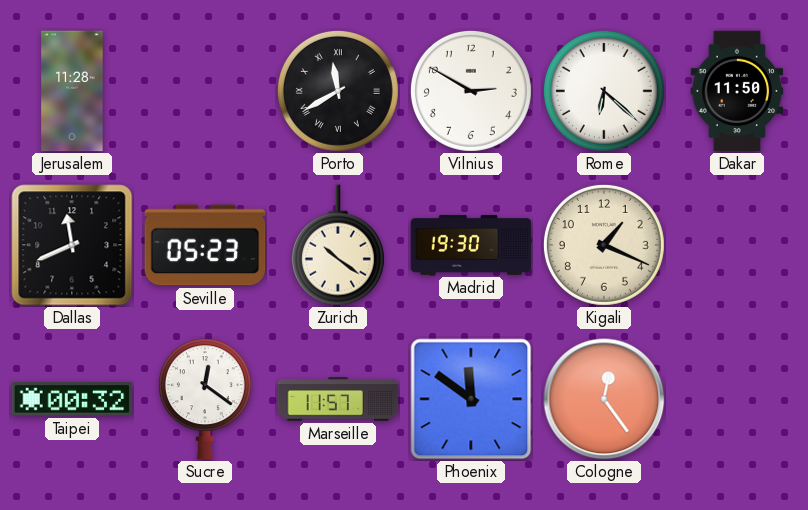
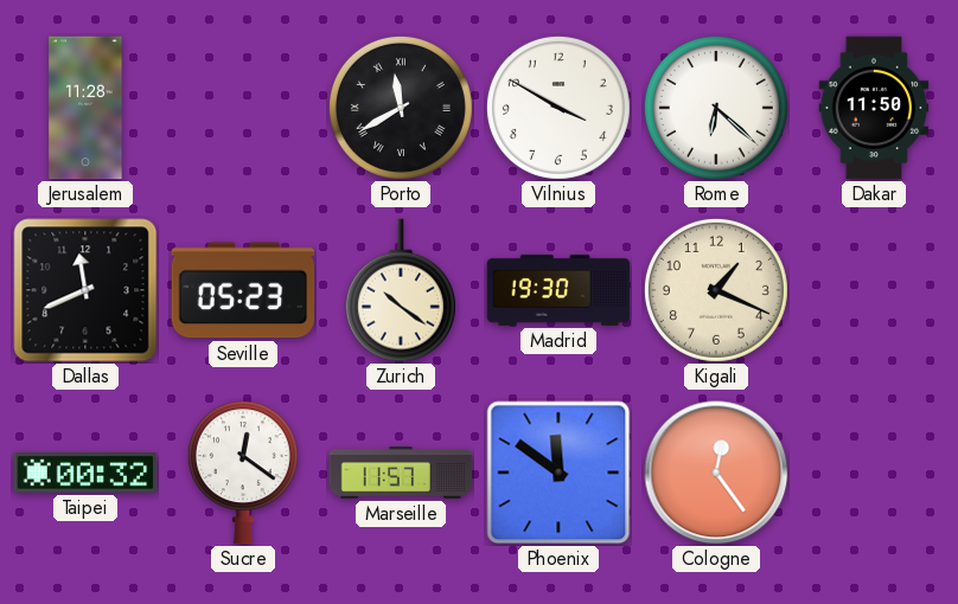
Vilnius: 2:50 -> 3:50
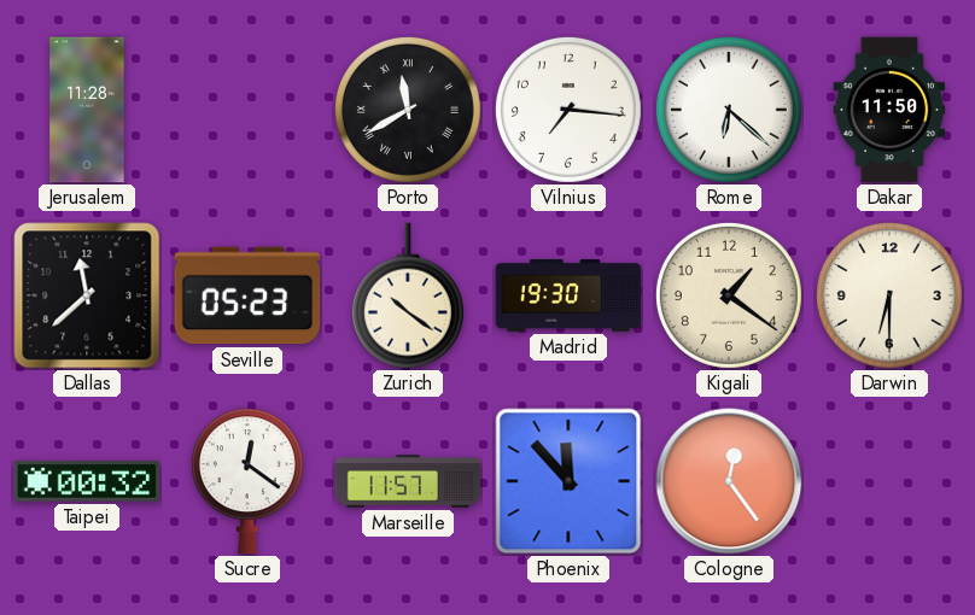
Vilnius: 3:50 -> 7:16
Dallas: 11:41 -> 11:38
Kigali: 1:19 -> 1:21
Darwin: none -> 6:30
Phoenix: 11:51 -> 11:53
